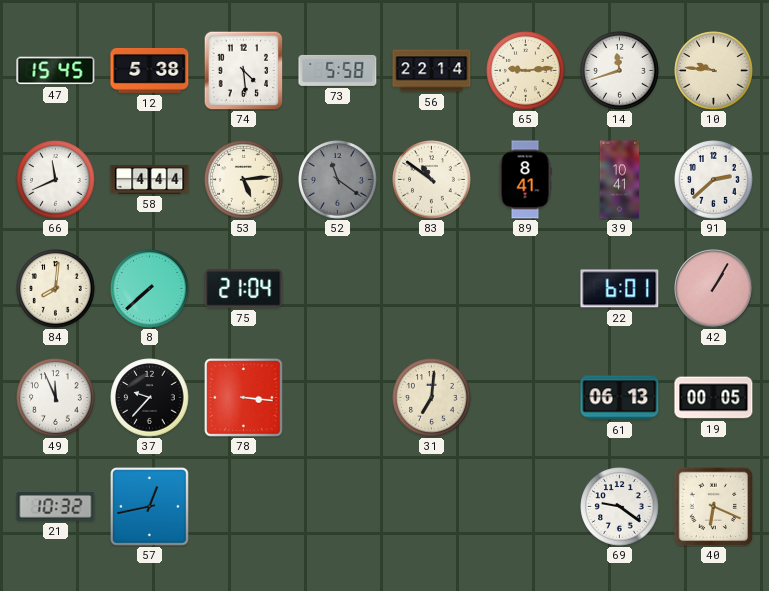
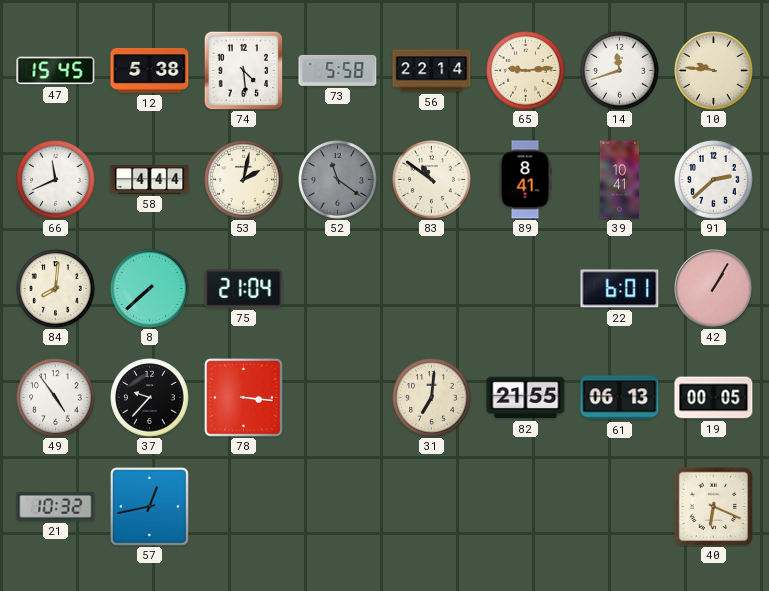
53: 5:14 -> 2:02
49: 11:56 -> 4:54
82: none -> 21:55
69: 9:21 -> none
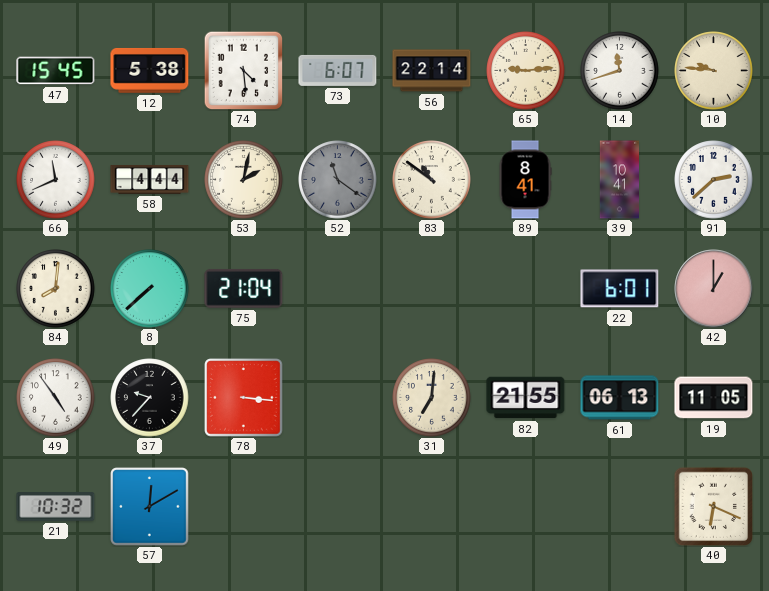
73: 5:58 -> 6:07
42: 1:05 -> 1:00
19: 00:05 -> 11:05
57: 12:43 -> 12:10
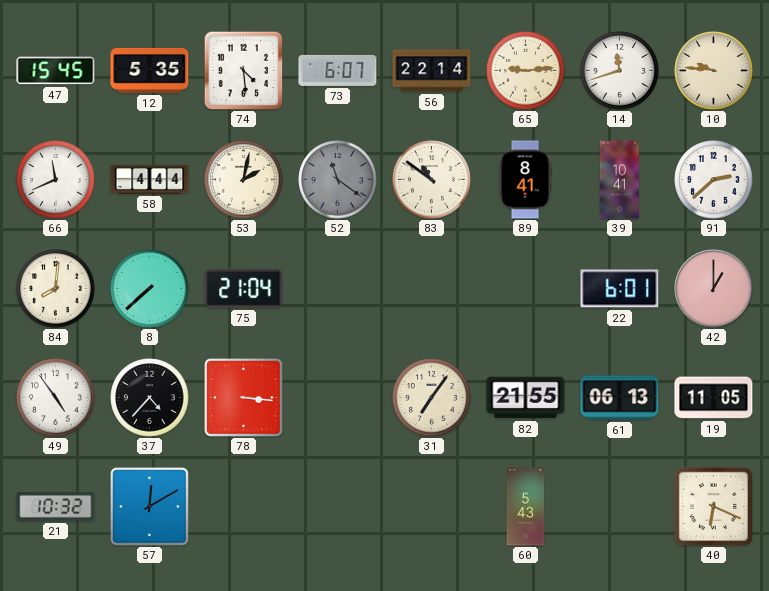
12: 5:38 -> 5:35
37: 9:37 -> 4:37
31: 7:01 -> 7:06
60: none -> 5:43
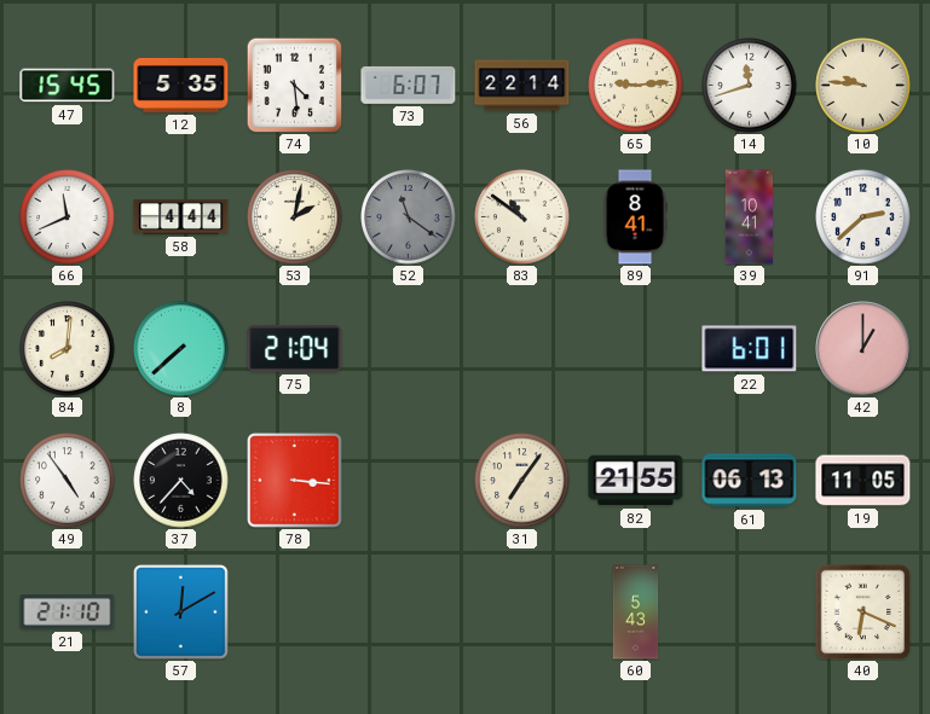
21: 10:32 -> 21:10
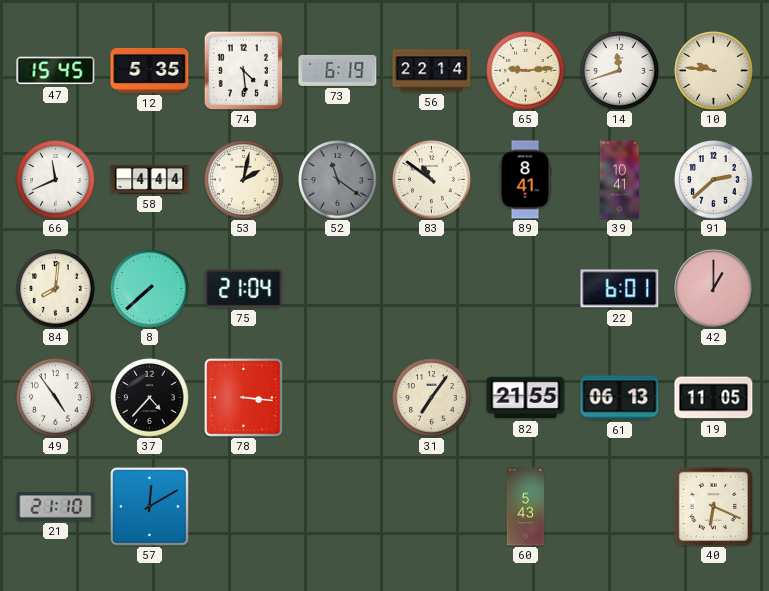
73: 6:07 -> 6:19
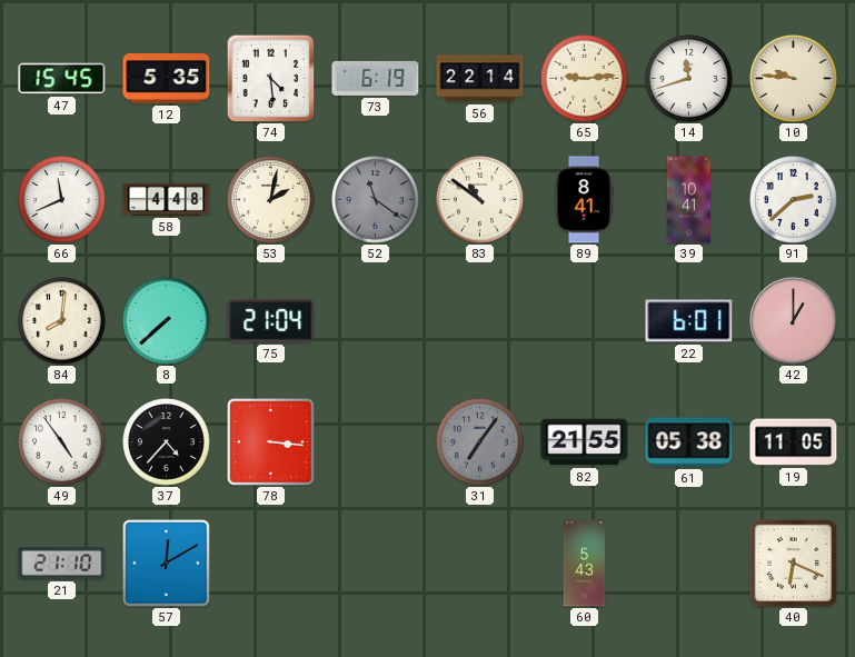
58: 4:44 -> 4:48
31 dial: cream -> grey
61: 06:13 -> 05:38
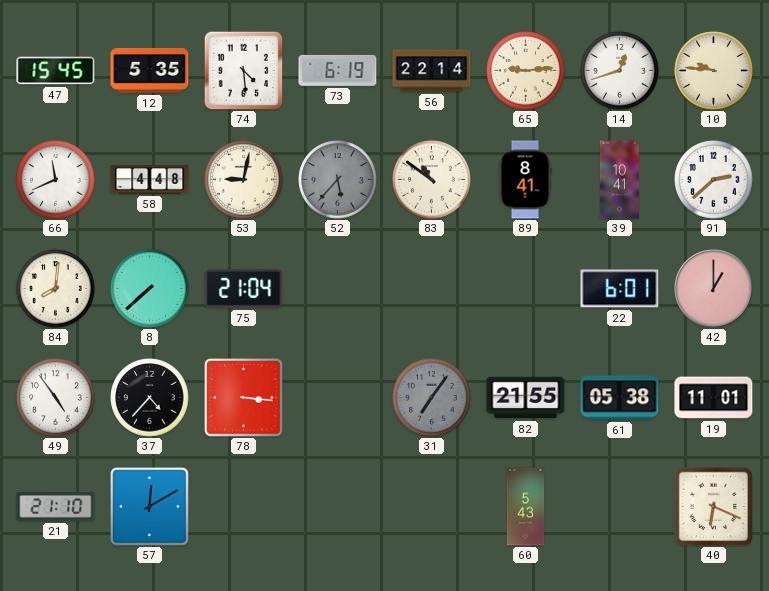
14: 11:42 -> 12:42
53: 2:02 -> 9:02
52: 11:21 -> 5:37
19: 11:05 -> 11:01
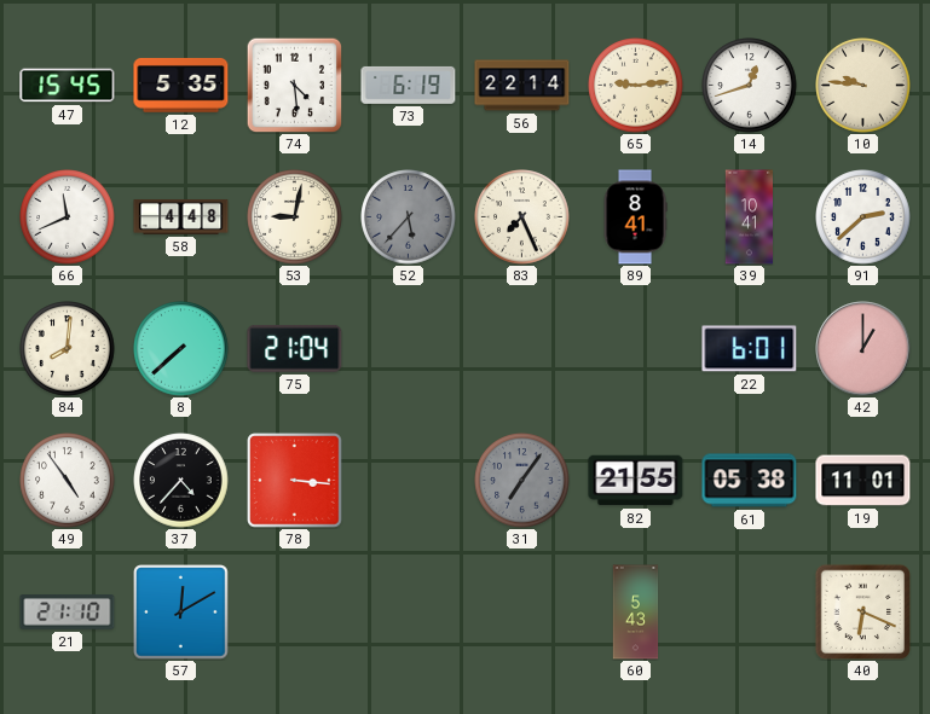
83: 10:51 -> 7:26
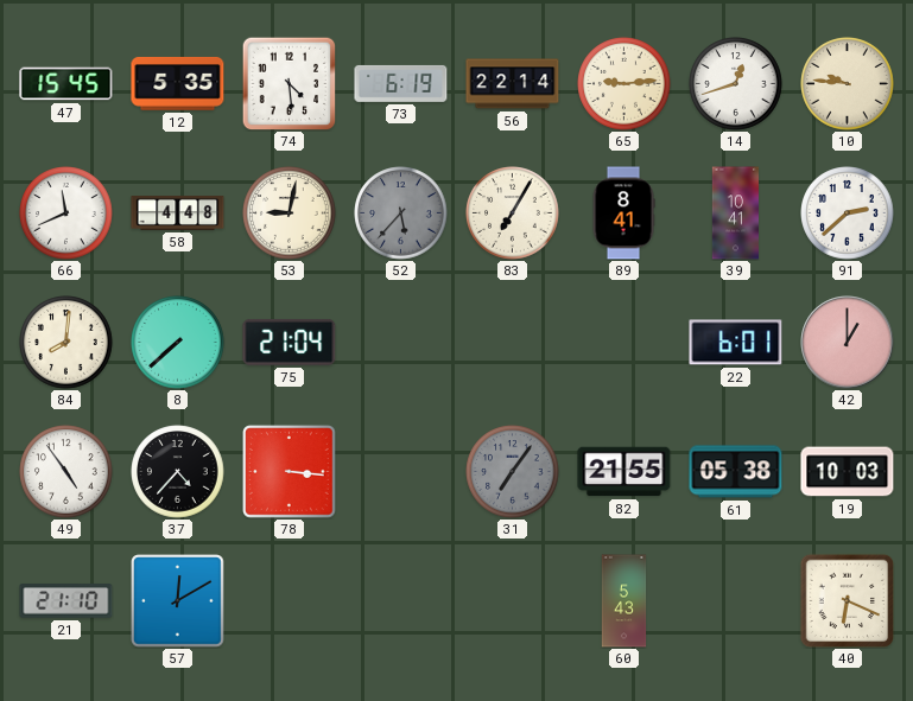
83: 7:26 -> 7:05
19: 11:01 -> 10:03
